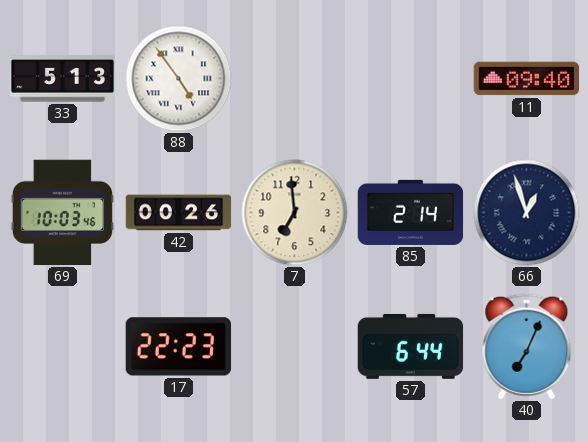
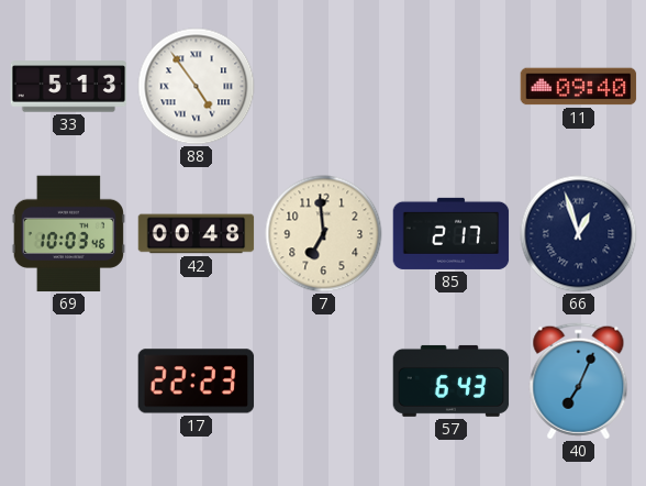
42: 00:26 -> 00:48
85: 2:14 -> 2:17
57: 6:44 -> 6:43
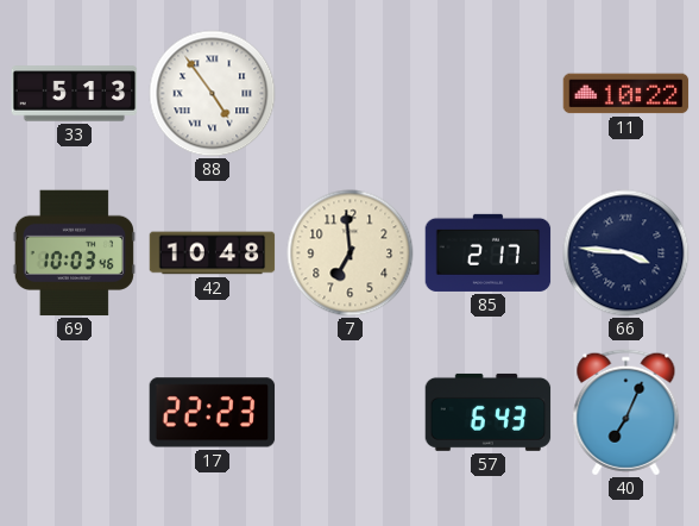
11: 09:40 -> 10:22
42: 00:48 -> 10:48
66: 12:57 -> 3:46
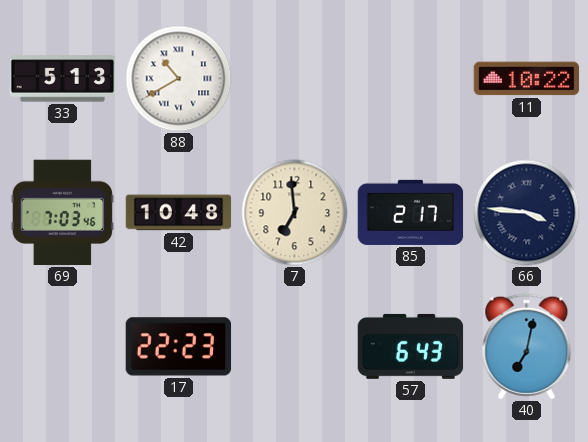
88: 4:54 -> 10:40
69: 10:03 -> 7:03
40: 7:04 -> 7:02
